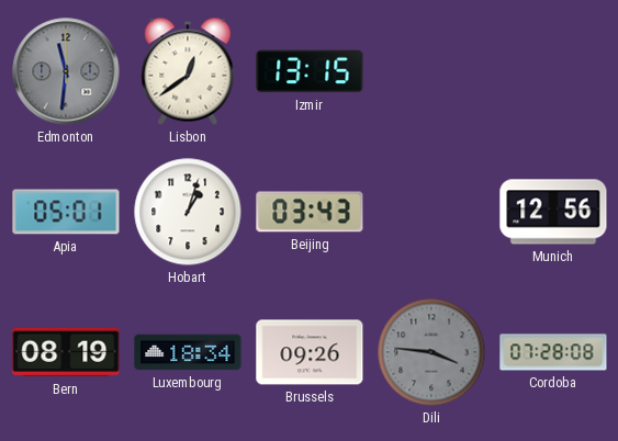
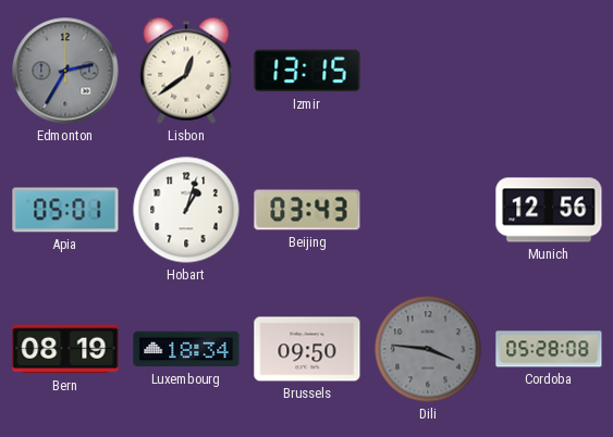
Edmonton: 11:31 -> 2:35
Brussels: 09:26 -> 09:50
Cordoba: 07:28 -> 05:28
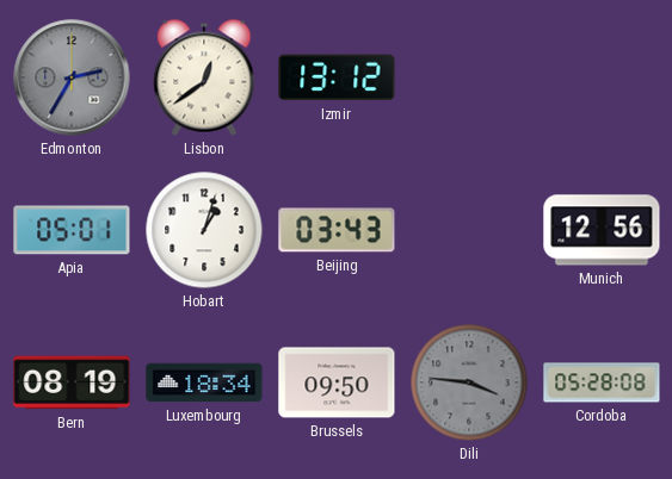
Izmir: 13:15 -> 13:12
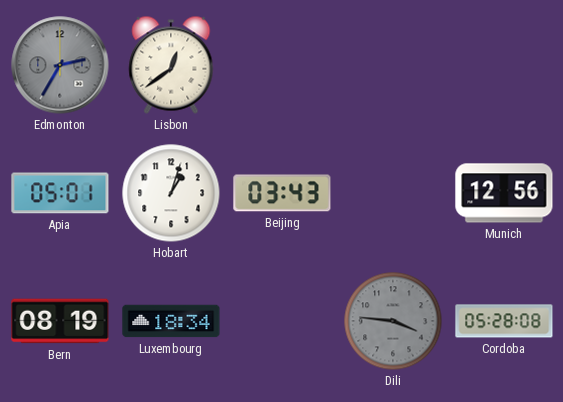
Izmir: 13:12 -> none
Brussels: 09:50 -> none
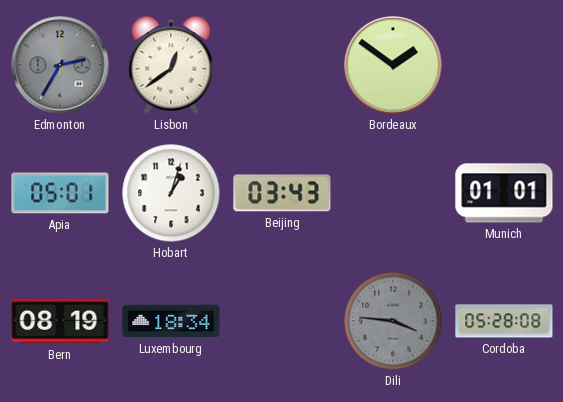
Bordeaux: none -> 1:51
Munich: 12:56 -> 01:01
